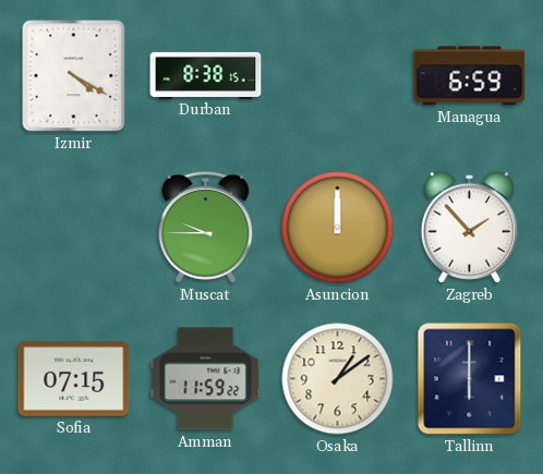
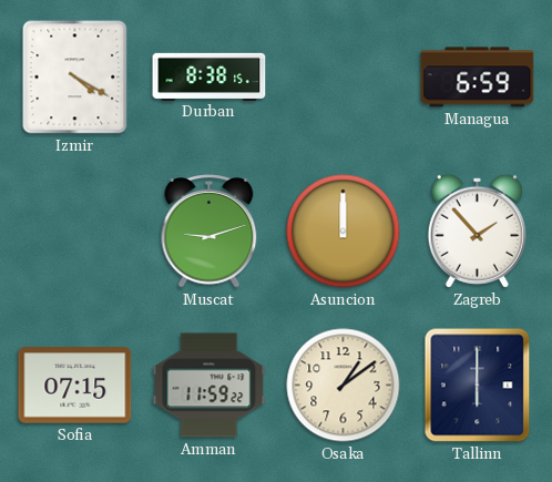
Muscat: 9:45 -> 9:12
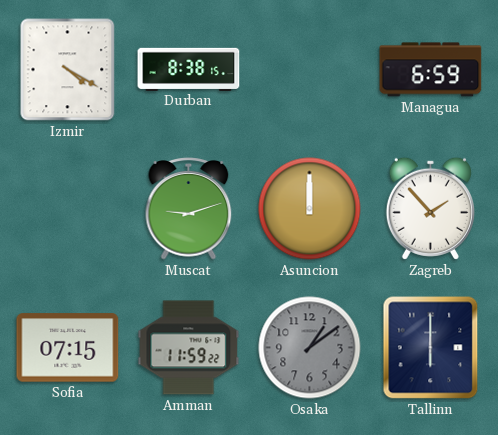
Osaka dial: cream -> grey
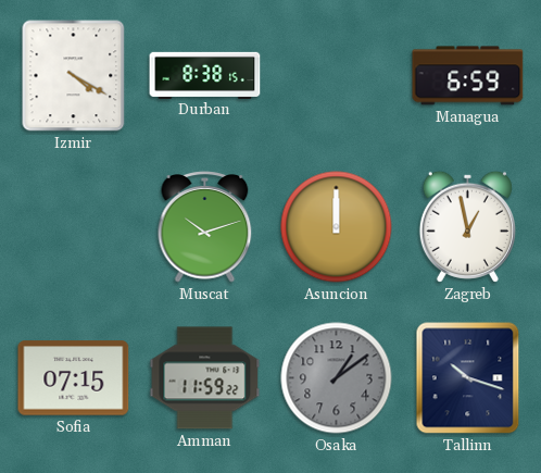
Muscat: 9:12 -> 10:12
Zagreb: 1:53 -> 12:58
Tallinn: 6:00 -> 10:18
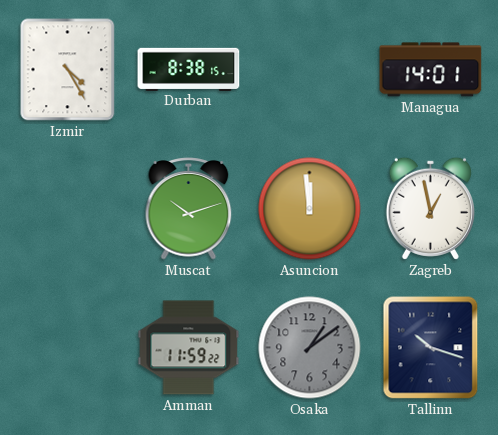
Izmir: 4:20 -> 4:25
Managua: 6:59 -> 14:01
Asuncion: 12:00 -> 11:59
Sofia: 07:15 -> none
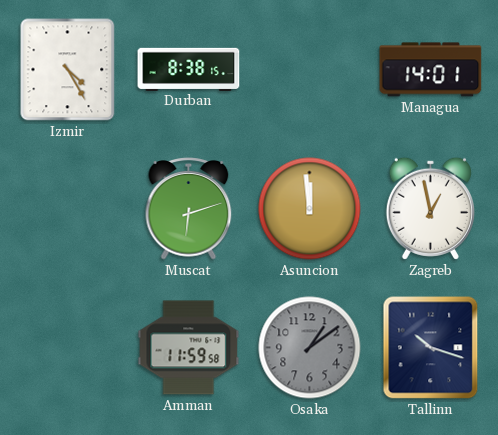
Muscat: 10:12 -> 6:12
Amman: 11:59:22 -> 11:59:58
